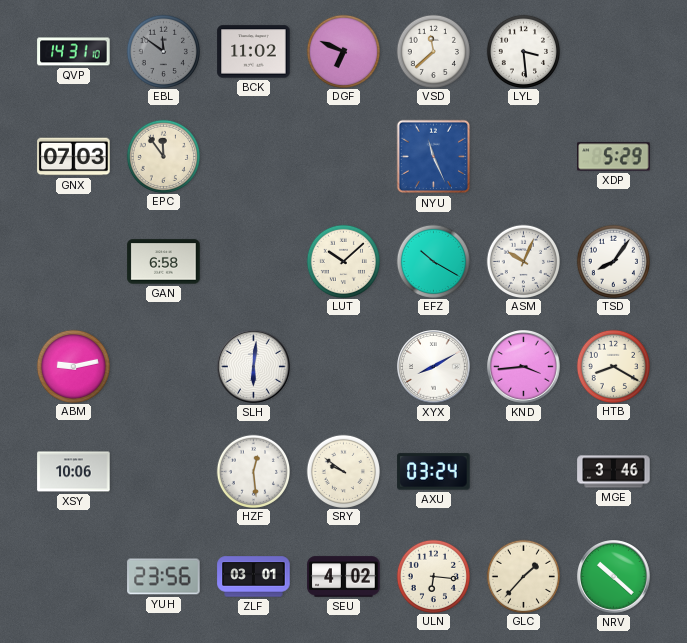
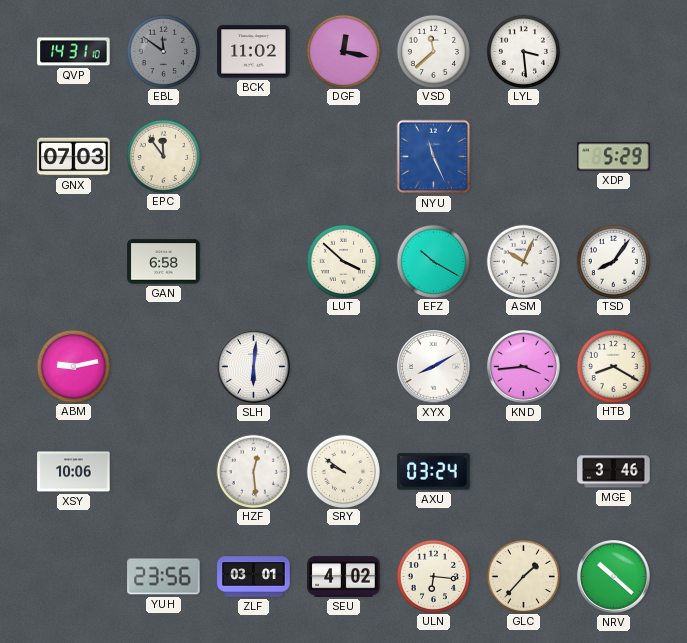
DGF: 6:49 -> 12:17
LUT: 10:08 -> 3:52
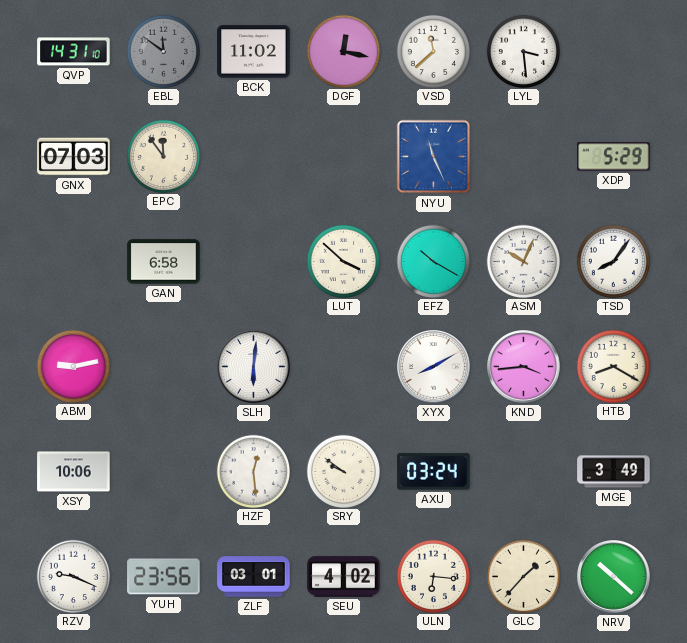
MGE: 3:46 -> 3:49
RZV: none -> 9:19
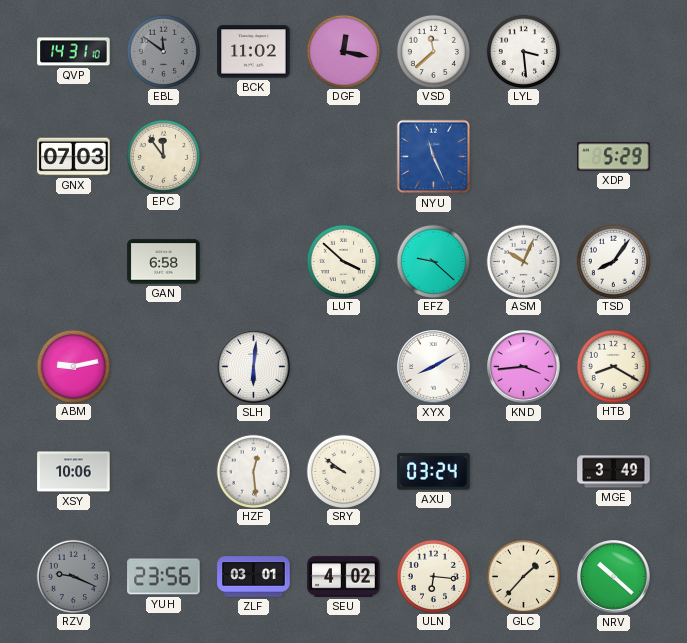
EFZ: 10:20 -> 9:22
RZV dial: white -> grey
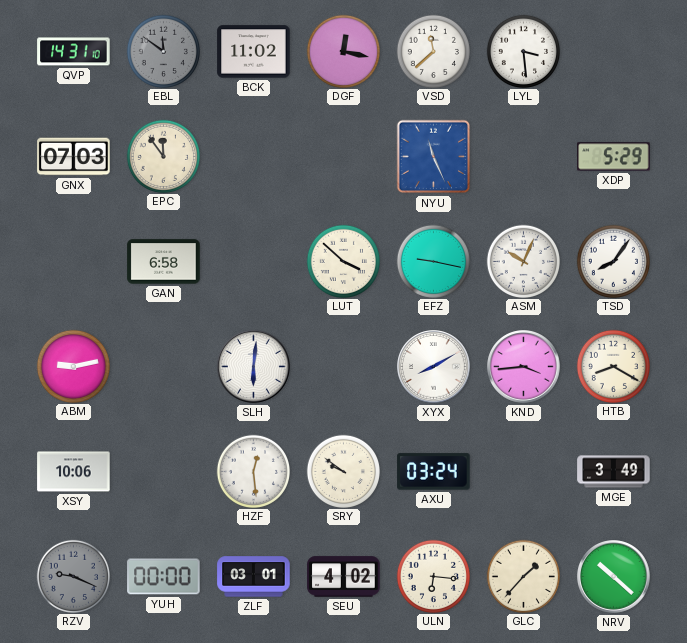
EFZ: 9:22 -> 9:17
YUH: 23:56 -> 00:00
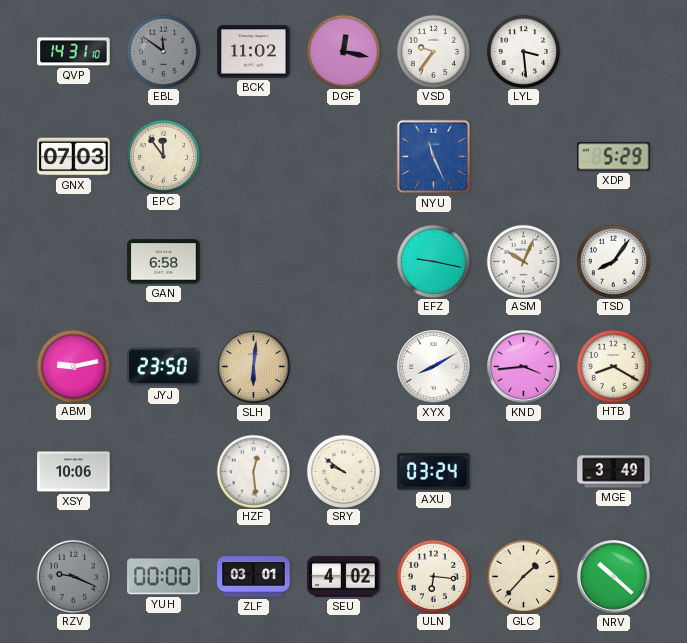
VSD: 11:38 -> 9:36
LUT: 3:52 -> none
JYJ: none -> 23:50
SLH dial: white -> champagne
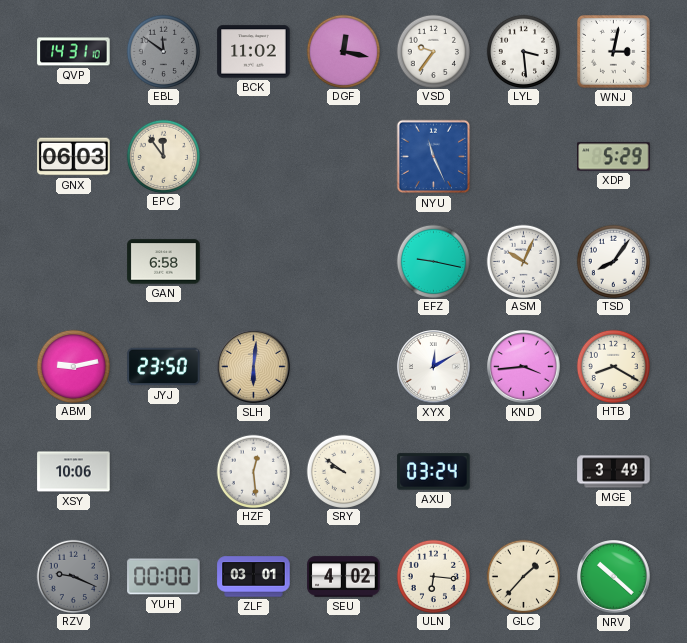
WNJ: none -> 3:02
GNX: 07:03 -> 06:03
XYX: 8:10 -> 12:10
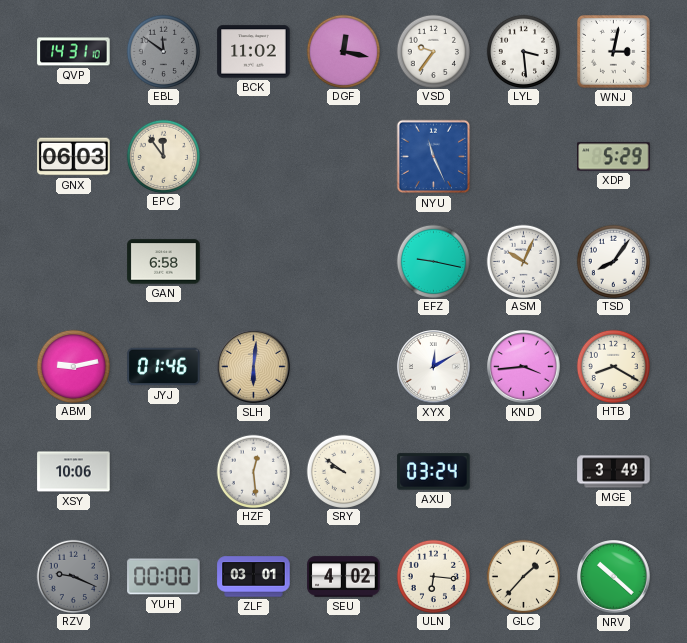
JYJ: 23:50 -> 01:46
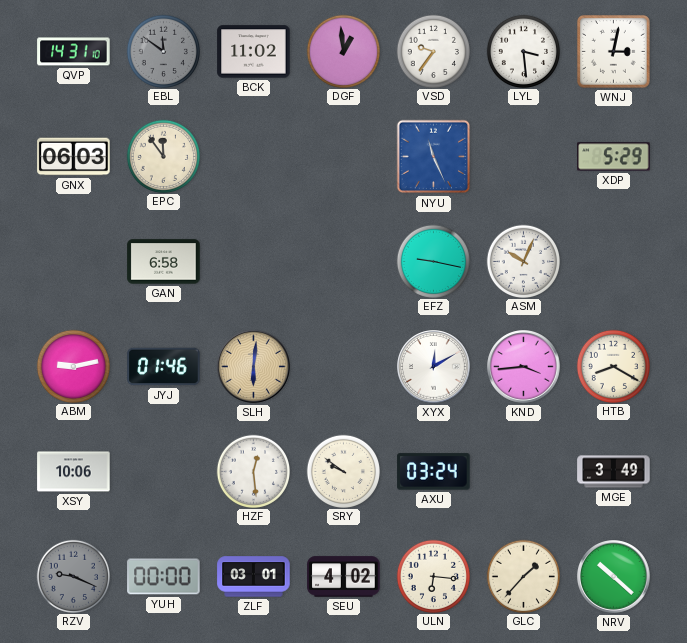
DGF: 12:17 -> 12:59
TSD: 8:06 -> none
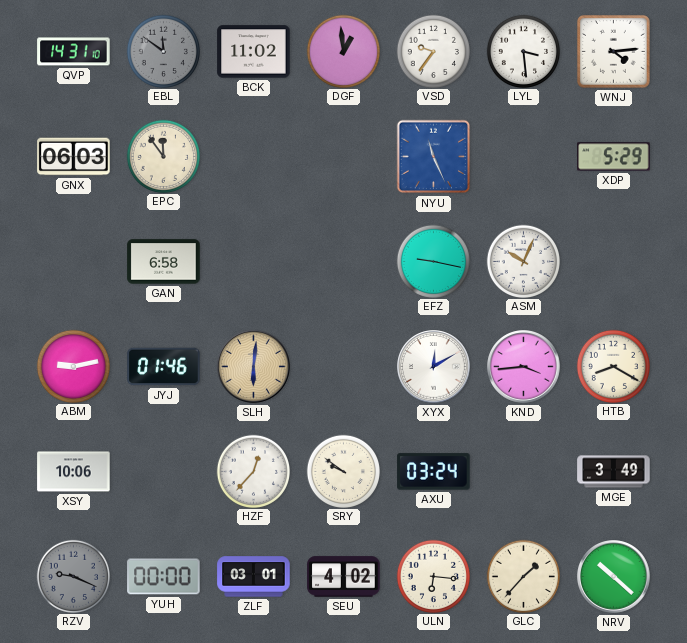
WNJ: 3:02 -> 4:14
HZF: 12:29 -> 12:37
